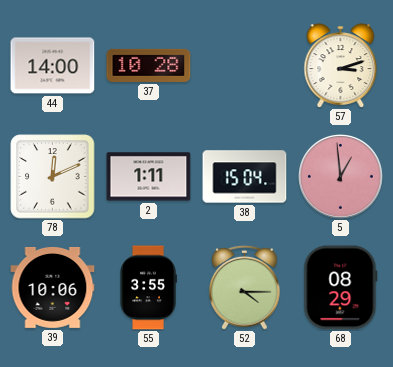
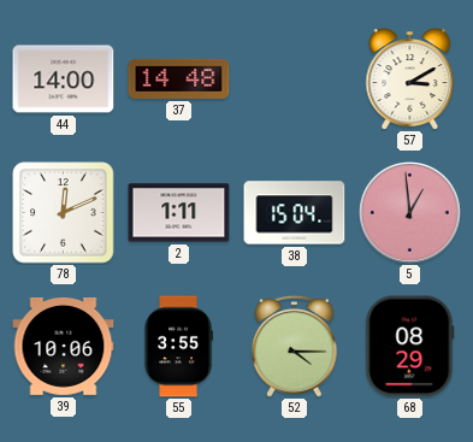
37: 10:28 -> 14:48
57: 3:12 -> 3:10
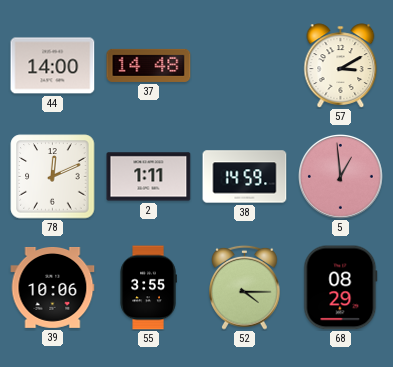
38: 15:04 -> 14:59
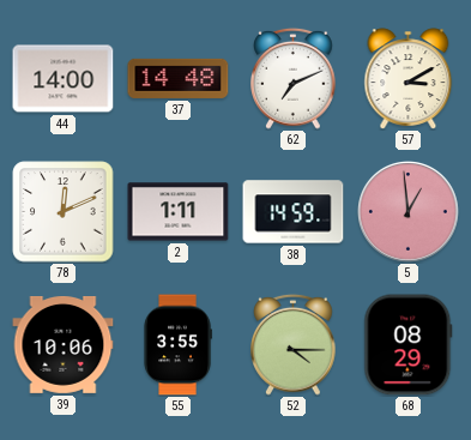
62: none -> 7:11
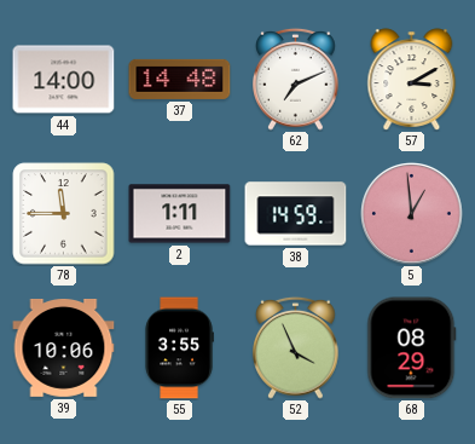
78: 12:11 -> 11:45
52: 4:15 -> 3:56
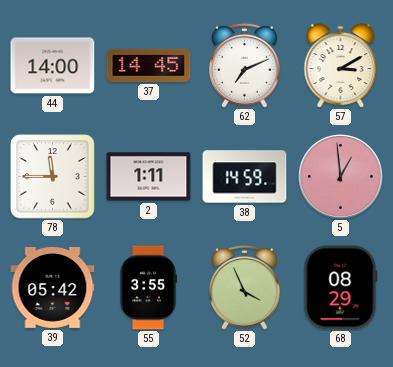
37: 14:48 -> 14:45
39: 10:06 -> 05:42
